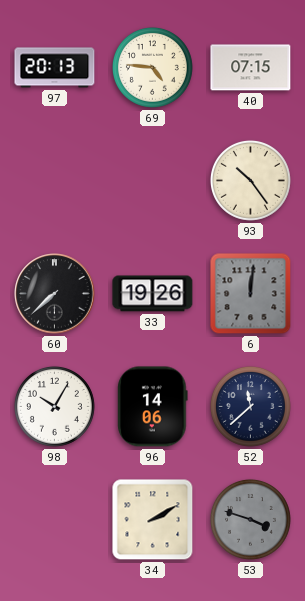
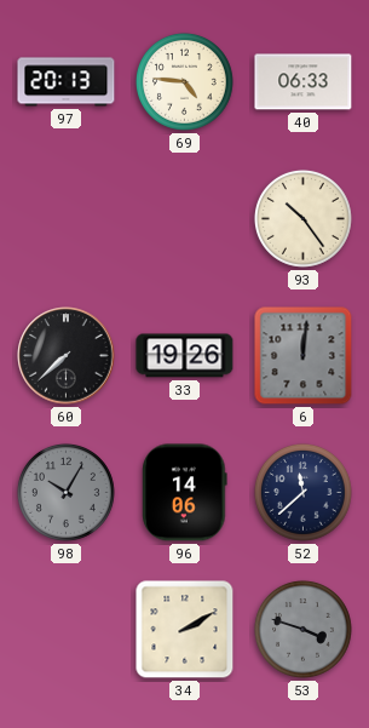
40: 07:15 -> 06:33
98 dial: white -> grey
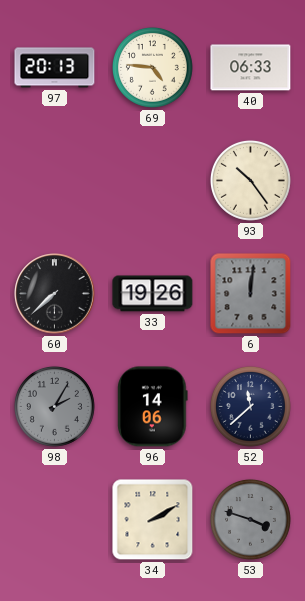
98: 10:05 -> 2:05
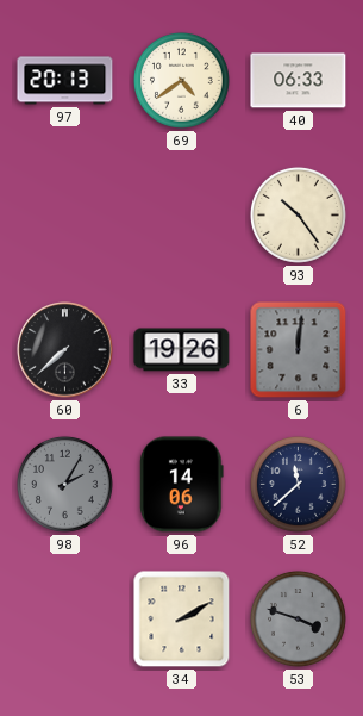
69: 4:46 -> 4:39
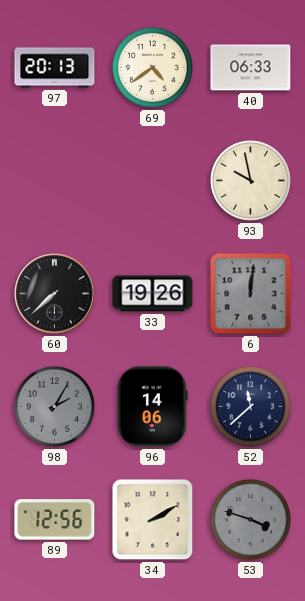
93: 10:24 -> 9:58
89: none -> 12:56
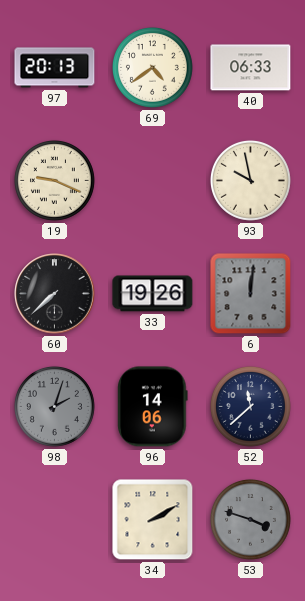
19: none -> 9:19
98: 2:05 -> 2:03
89: 12:56 -> none
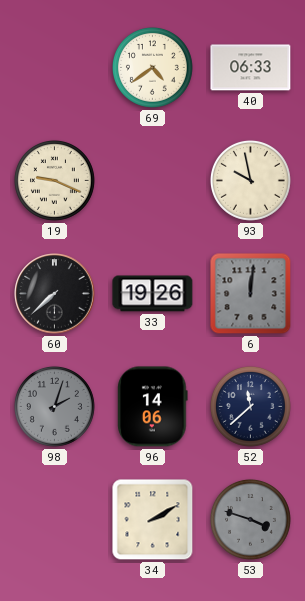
97: 20:13 -> none
